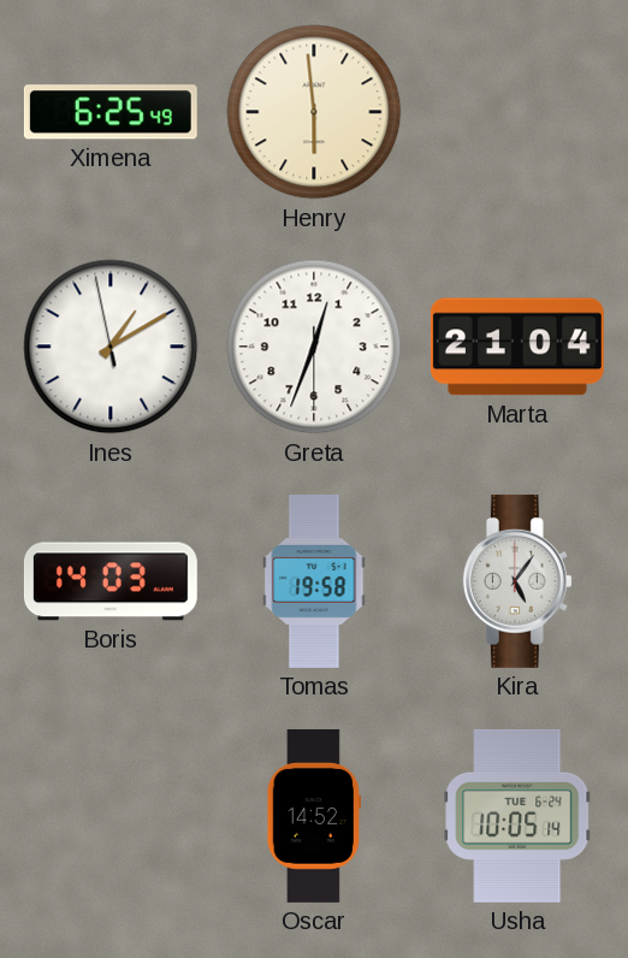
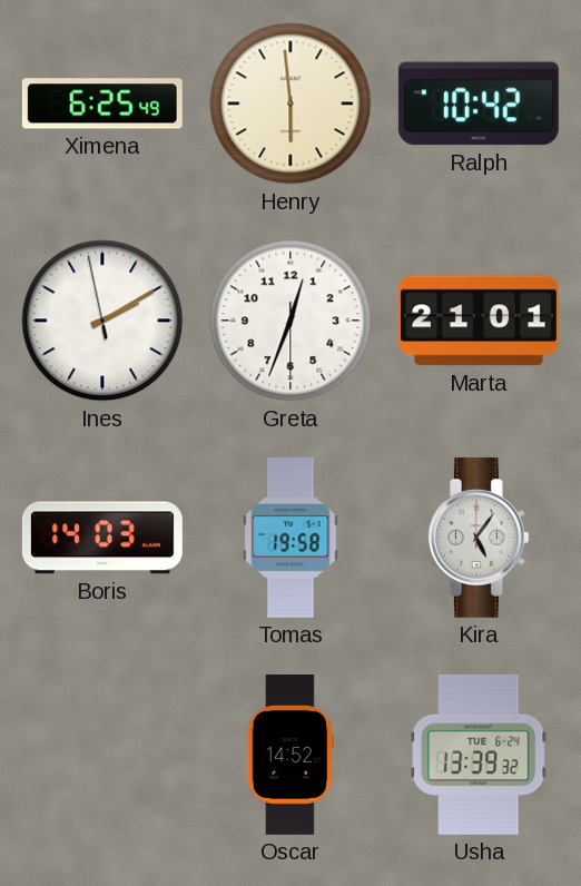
Ralph: none -> 10:42
Ines: 1:09 -> 2:09
Marta: 21:04 -> 21:01
Usha: 10:05 -> 13:39
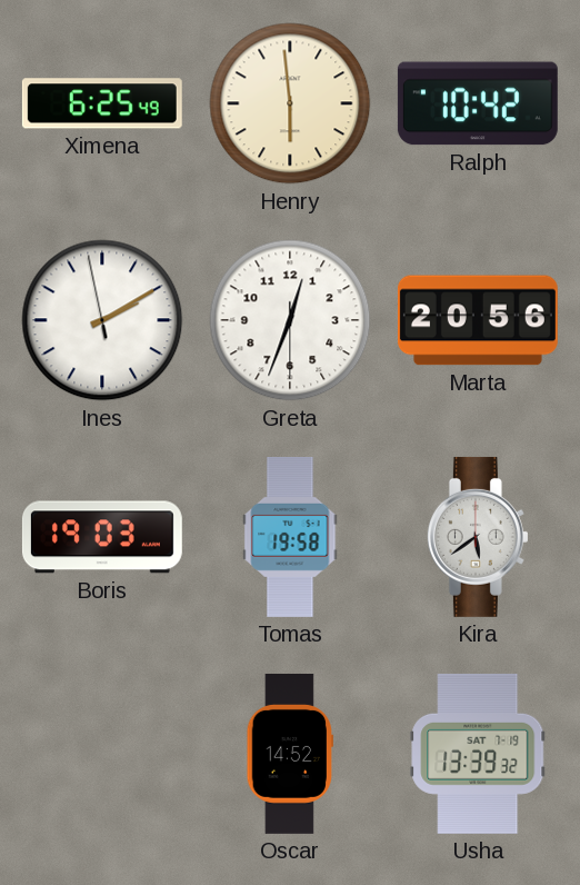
Marta: 21:01 -> 20:56
Boris: 14:03 -> 19:03
Kira: 5:06 -> 5:39
Usha date: TUE 6-24 -> SAT 7-19
